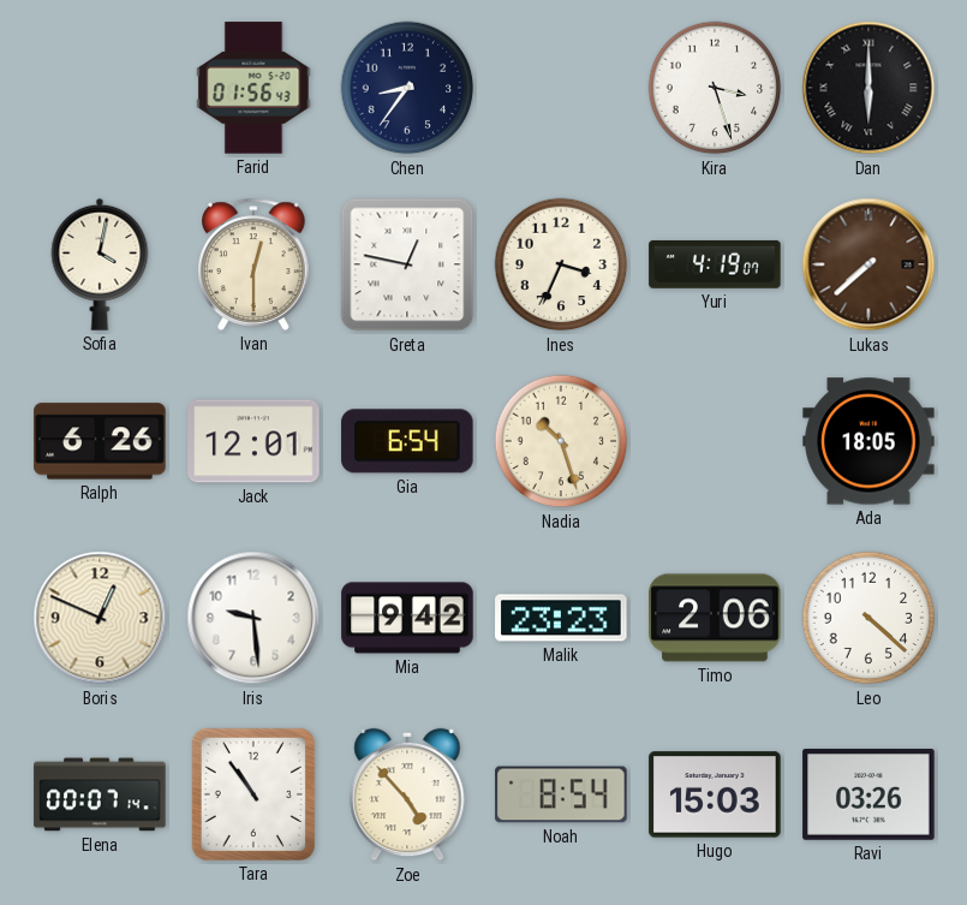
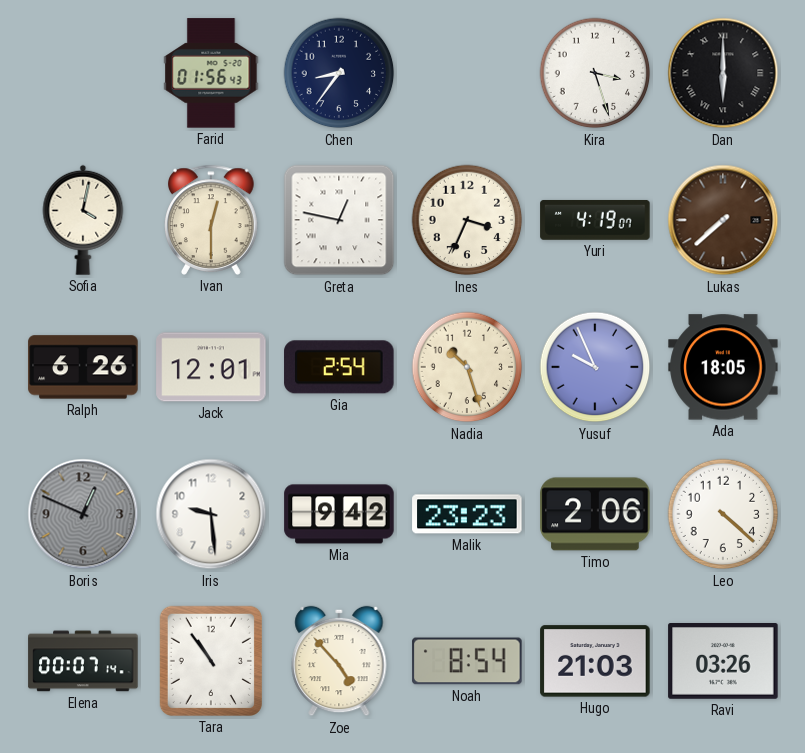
Gia: 6:54 -> 2:54
Yusuf: none -> 9:56
Boris dial: cream -> grey
Hugo: 15:03 -> 21:03
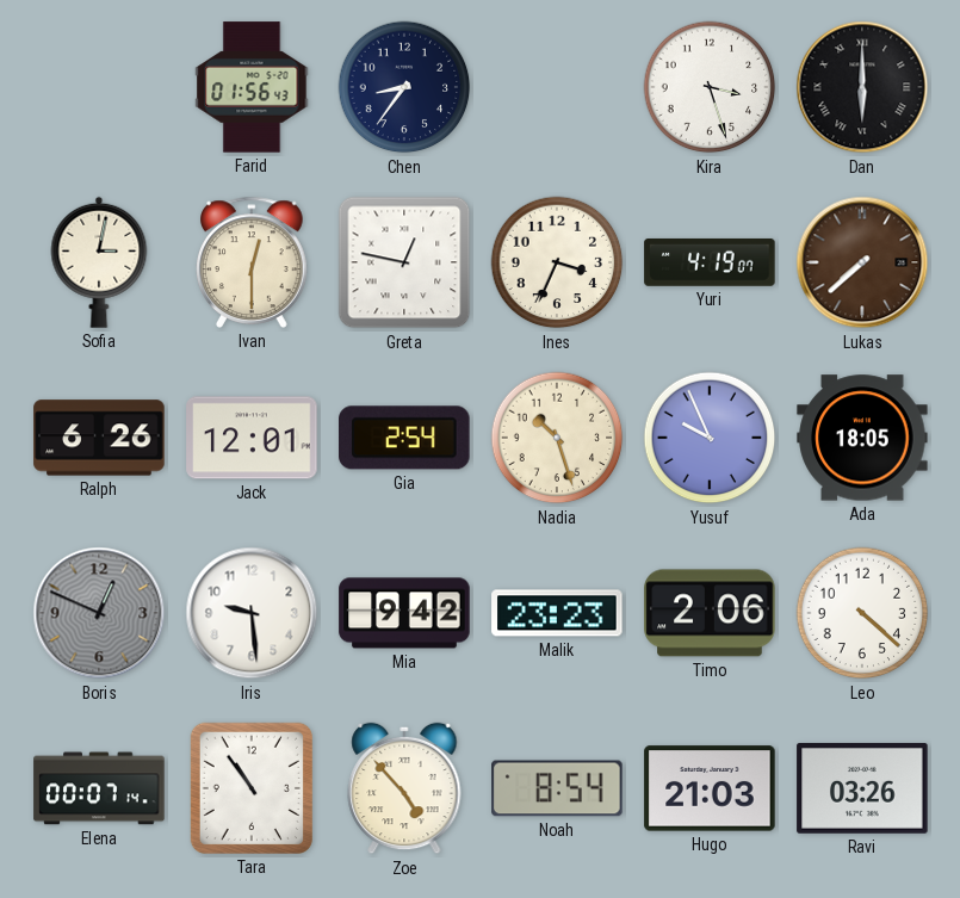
Sofia: 4:02 -> 3:02
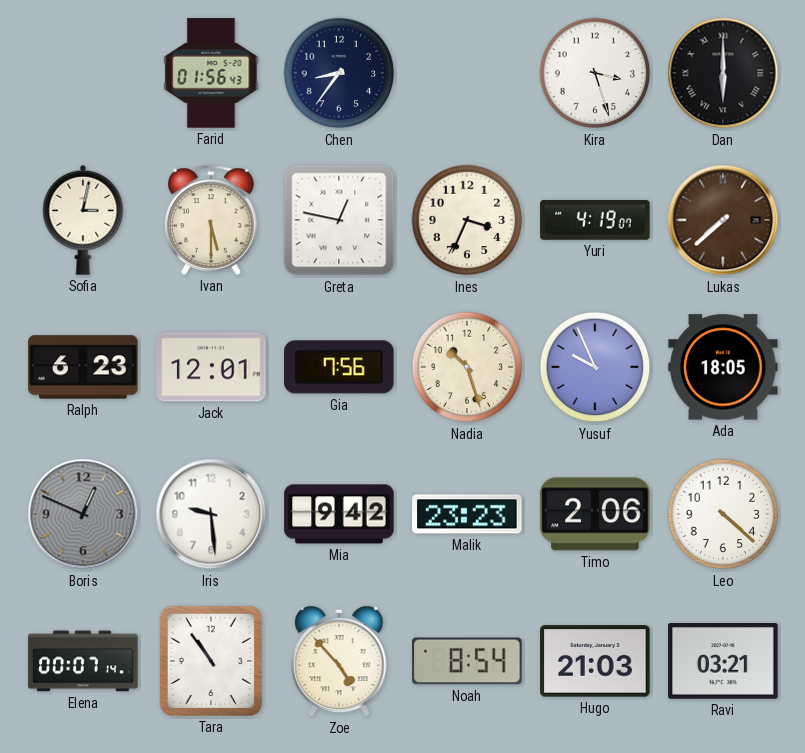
Ivan: 12:30 -> 5:30
Ralph: 6:26 -> 6:23
Gia: 2:54 -> 7:56
Ravi: 03:26 -> 03:21
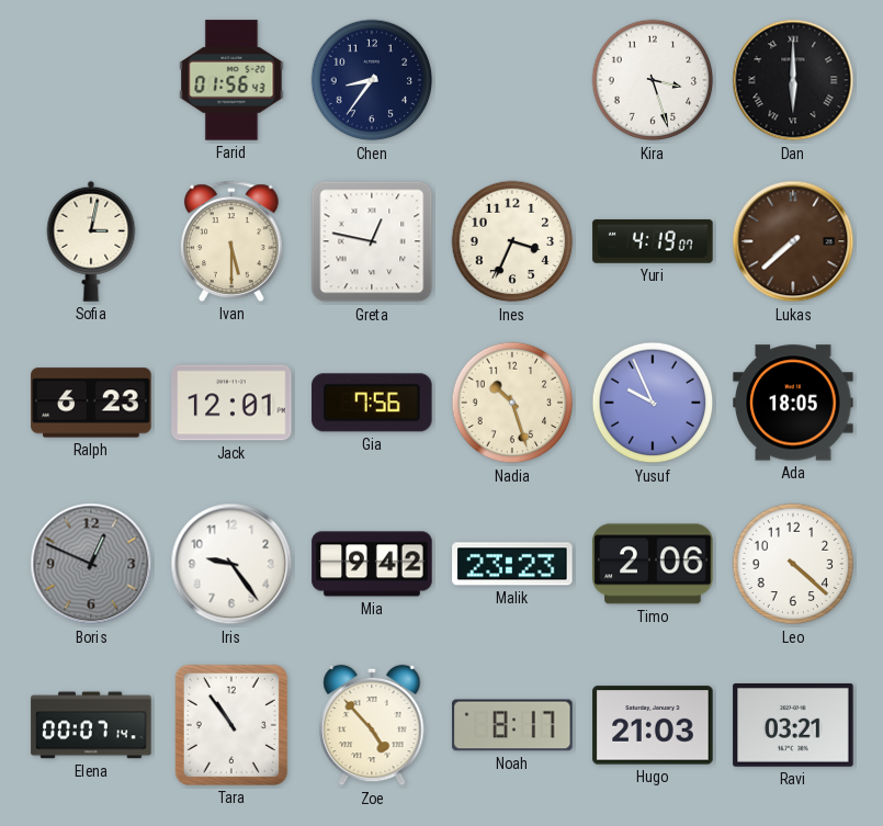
Iris: 9:29 -> 9:24
Noah: 8:54 -> 8:17
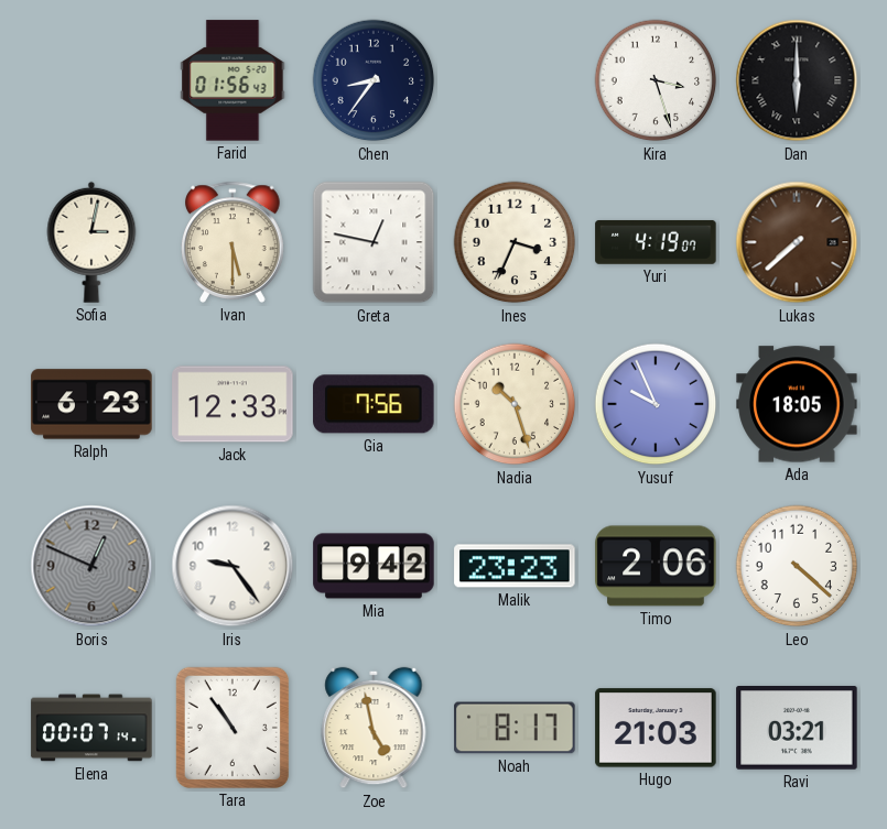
Jack: 12:01 -> 12:33
Zoe: 4:53 -> 4:58
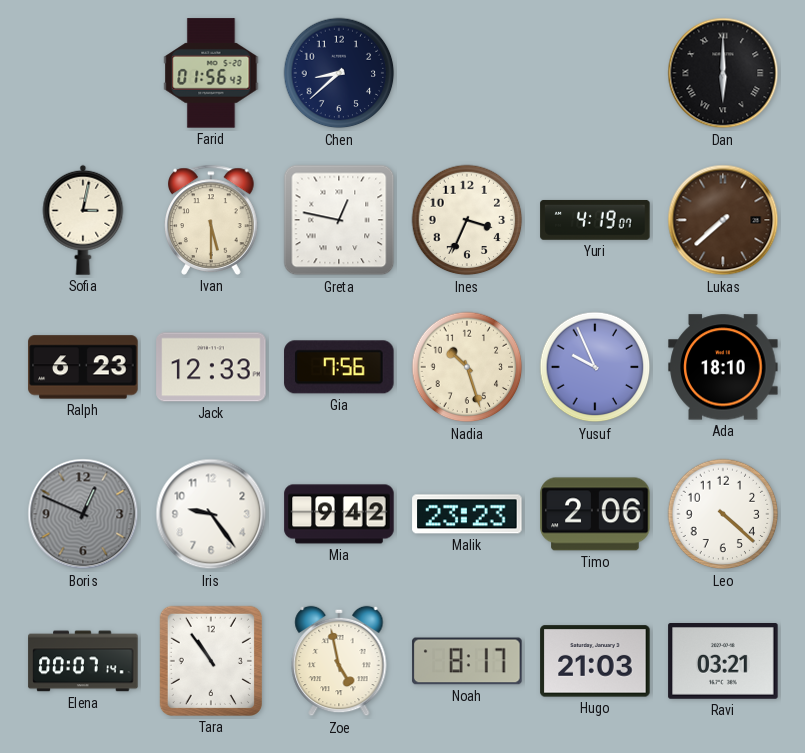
Chen: 8:36 -> 8:38
Kira: 3:27 -> none
Ada: 18:05 -> 18:10
